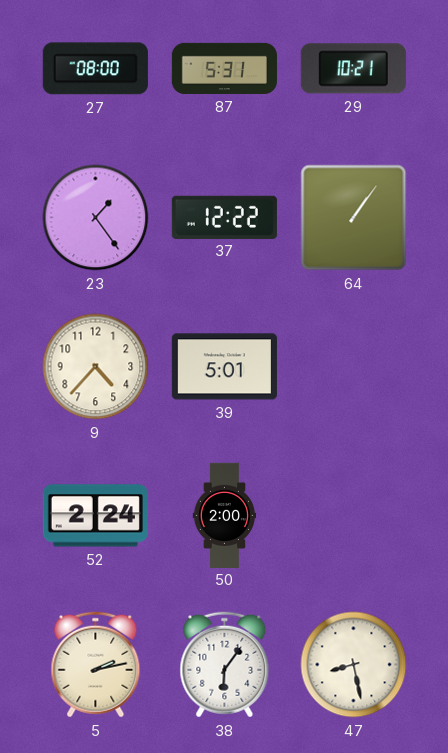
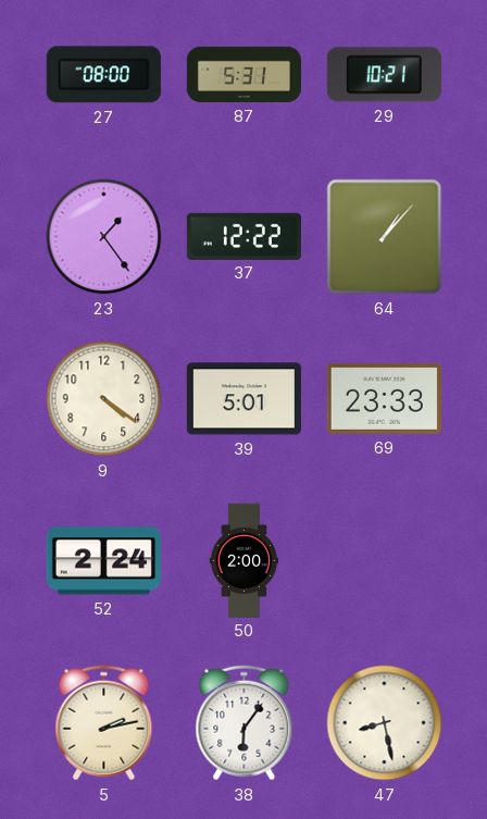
64: 1:06 -> 1:07
9: 4:37 -> 4:21
69: none -> 23:33
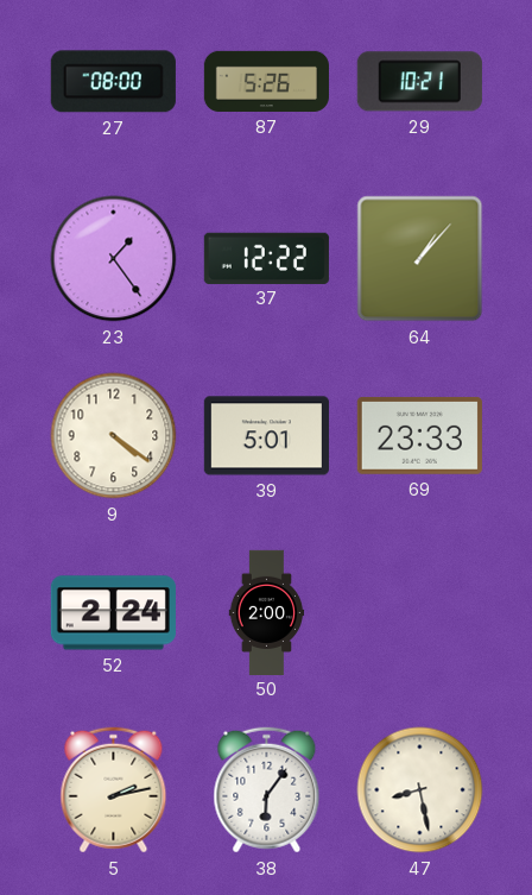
87: 5:31 -> 5:26
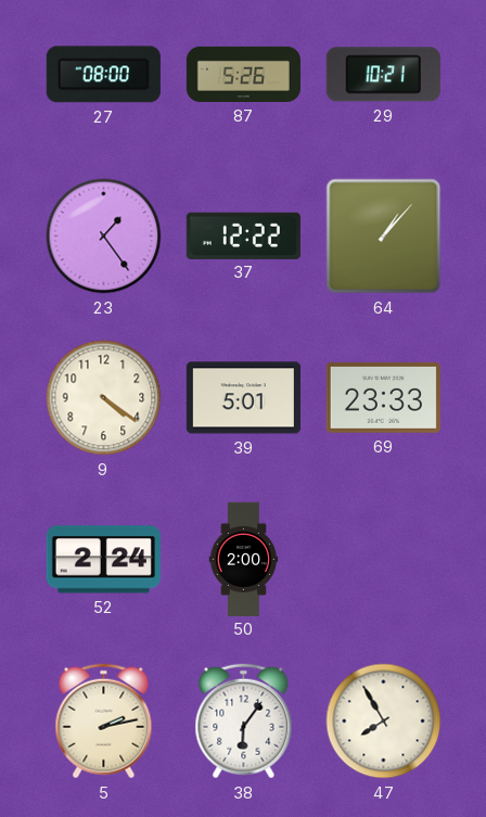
47: 8:28 -> 7:55
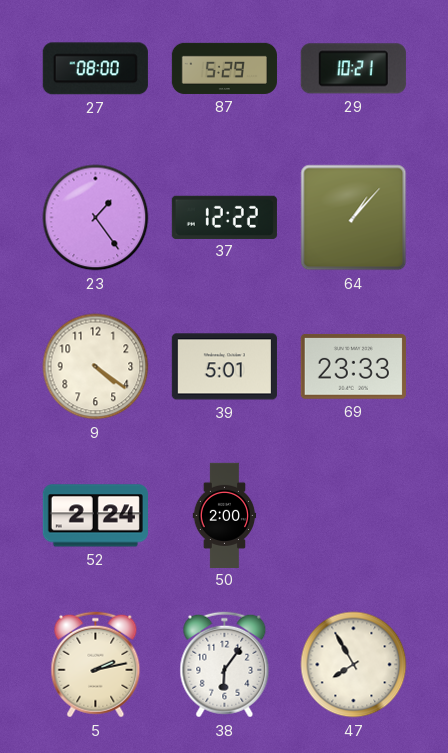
87: 5:26 -> 5:29
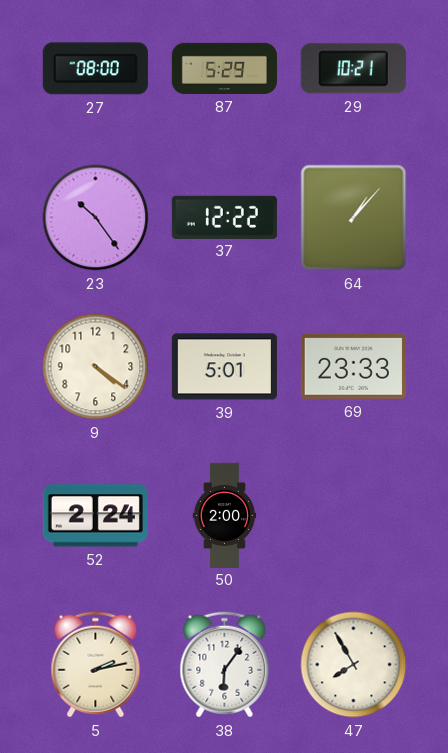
23: 1:24 -> 10:24
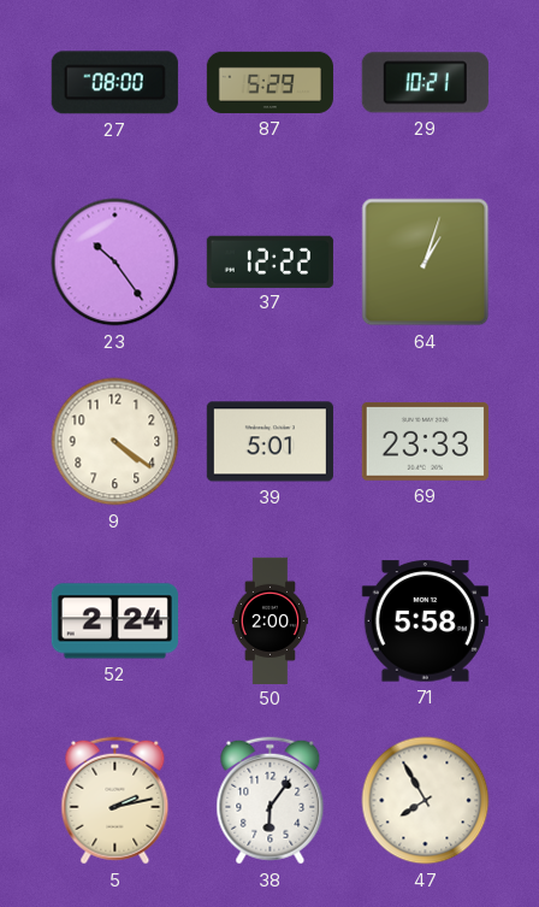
64: 1:07 -> 1:03
71: none -> 5:58
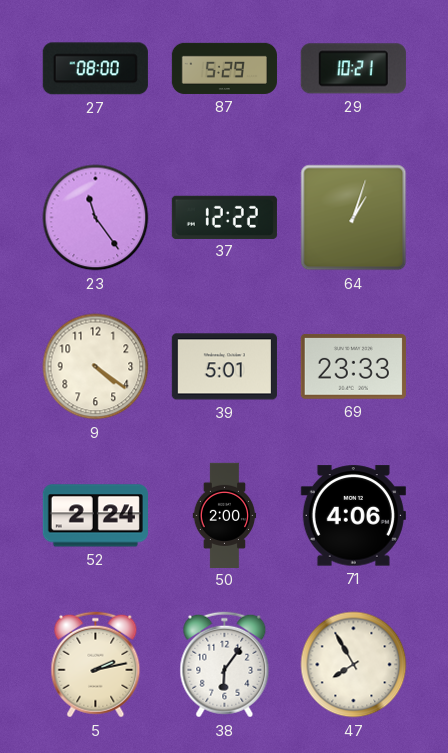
23: 10:24 -> 11:24
71: 5:58 -> 4:06
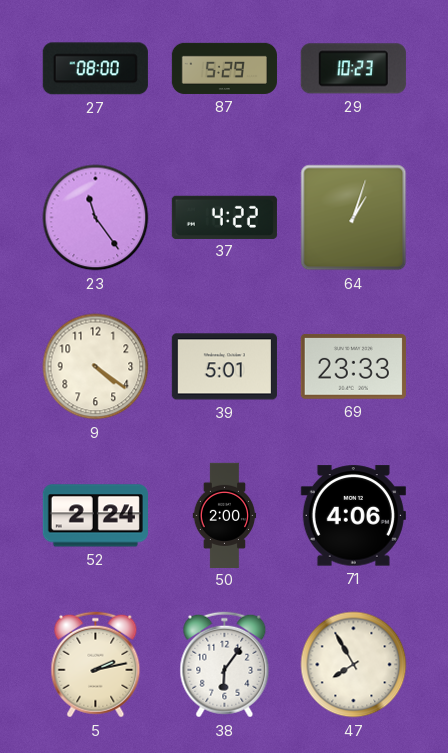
29: 10:21 -> 10:23
37: 12:22 -> 4:22
